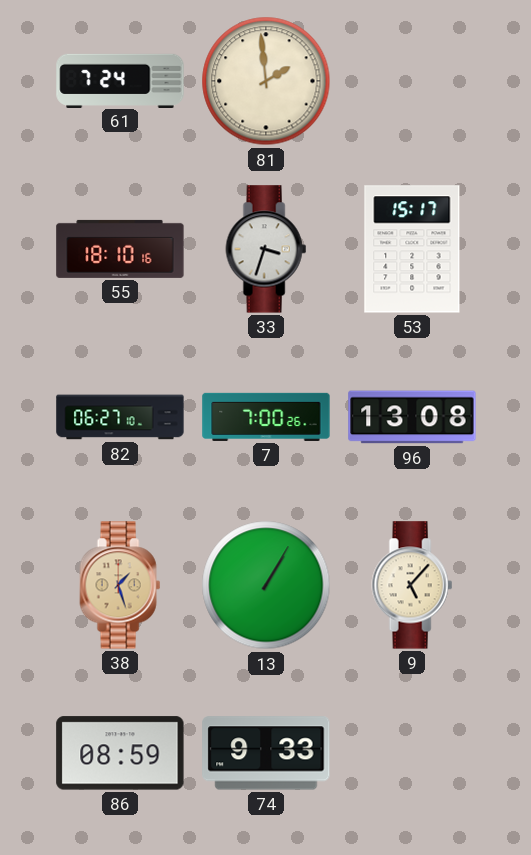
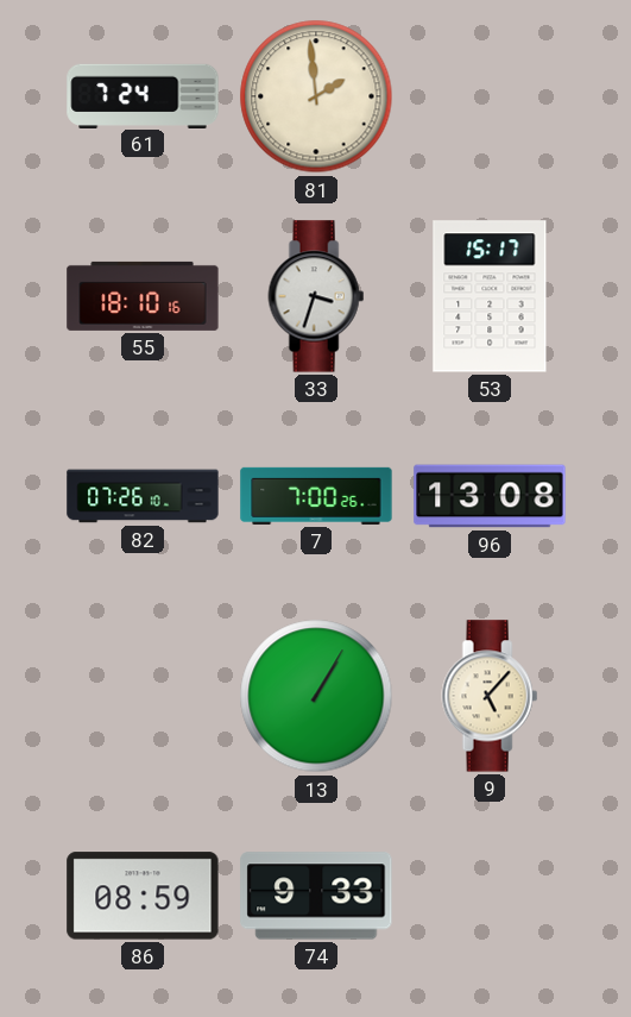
82: 06:27 -> 07:26
38: 1:27 -> none
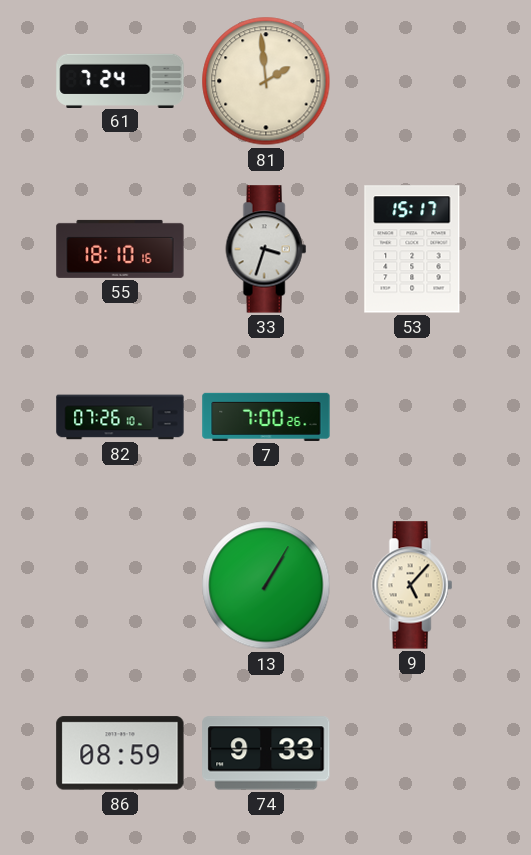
96: 13:08 -> none
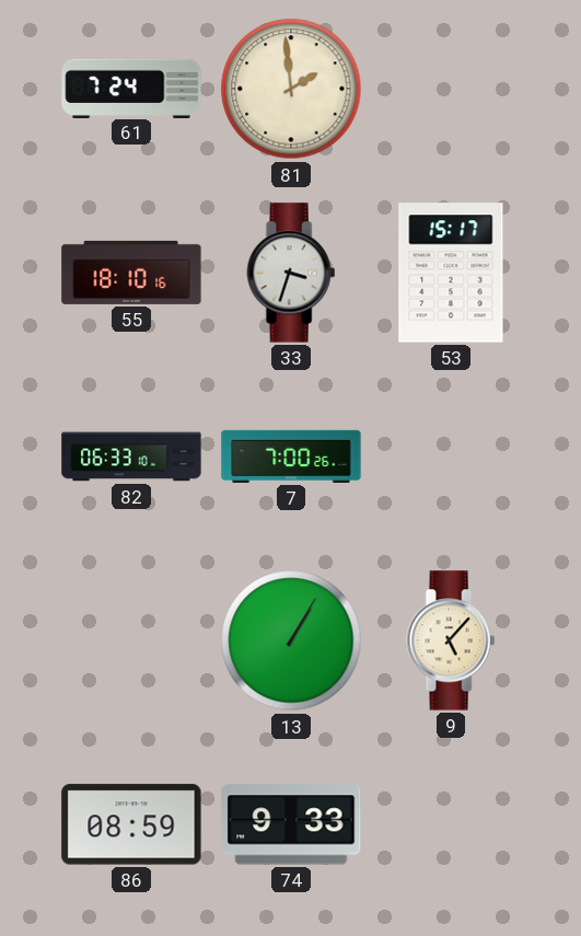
82: 07:26 -> 06:33
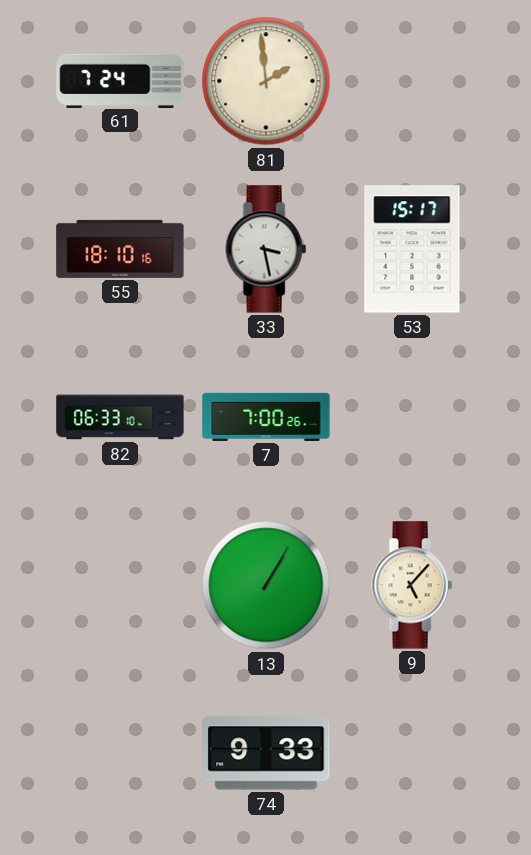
33: 3:33 -> 3:28
86: 08:59 -> none
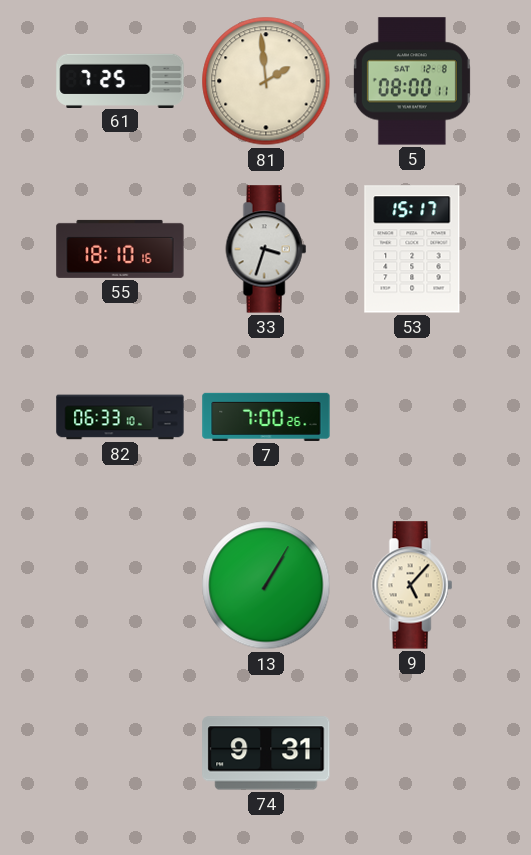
61: 7:24 -> 7:25
5: none -> 08:00
33: 3:28 -> 3:33
74: 9:33 -> 9:31
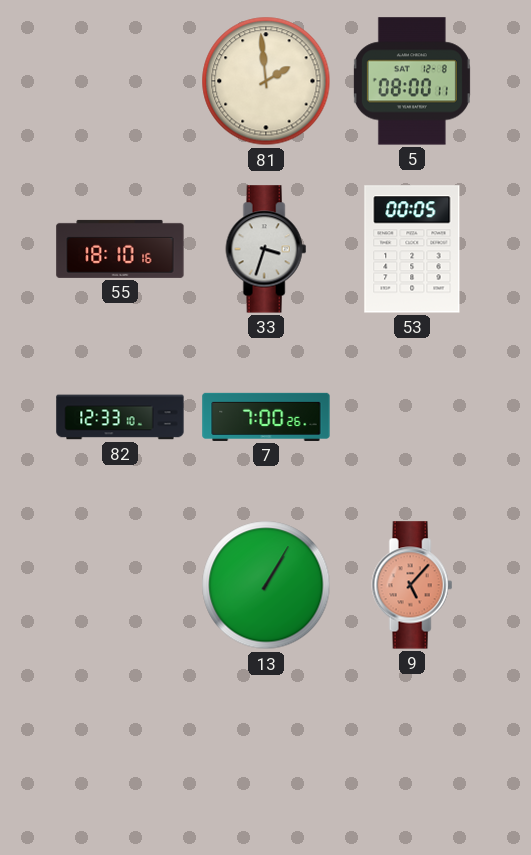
61: 7:25 -> none
53: 15:17 -> 00:05
82: 06:33 -> 12:33
9 dial: cream -> salmon
74: 9:31 -> none
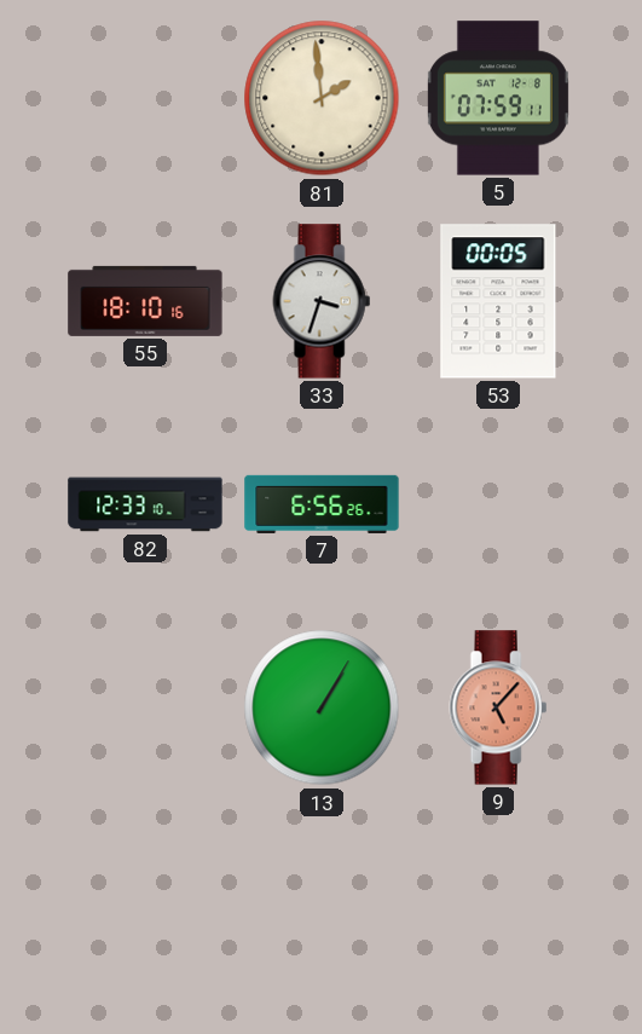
5: 08:00 -> 07:59
7: 7:00 -> 6:56
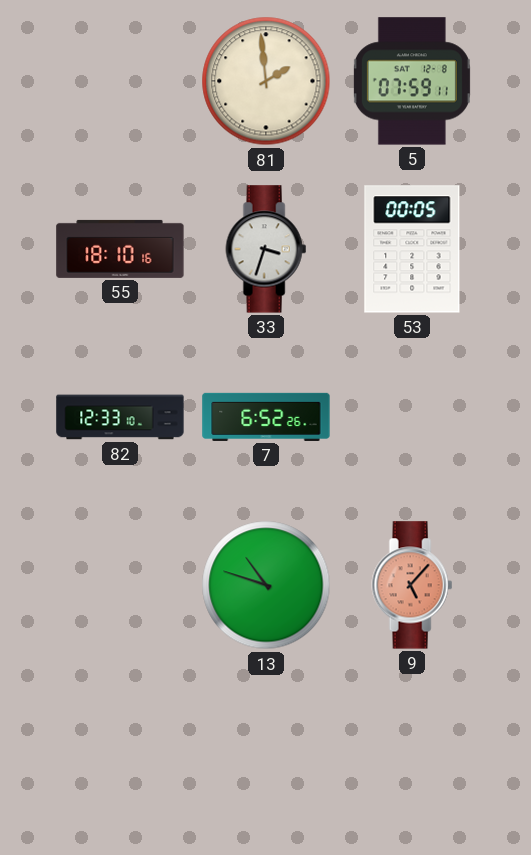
7: 6:56 -> 6:52
13: 1:05 -> 10:48
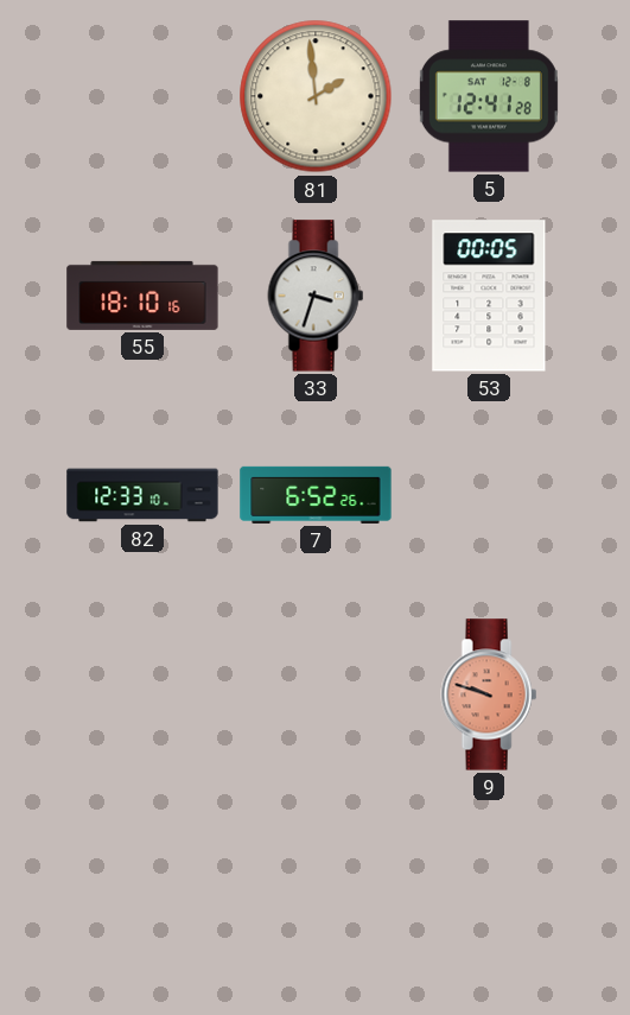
5: 07:59 -> 12:41
13: 10:48 -> none
9: 5:07 -> 9:48
